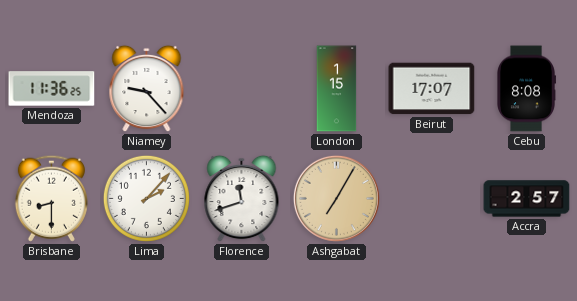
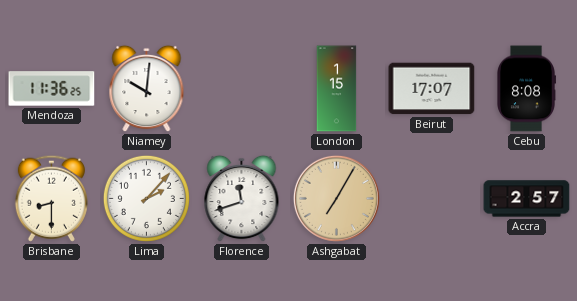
Niamey: 9:23 -> 10:01
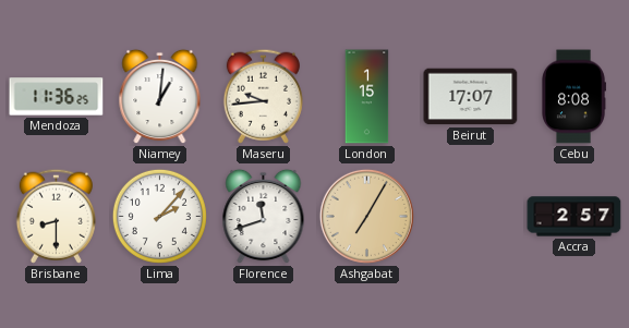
Niamey: 10:01 -> 1:01
Maseru: none -> 9:44
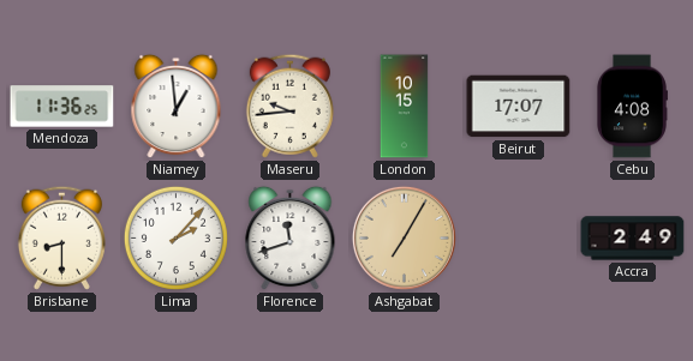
Niamey: 1:01 -> 12:59
London: 1:15 -> 10:15
Cebu: 8:08 -> 4:08
Accra: 2:57 -> 2:49
